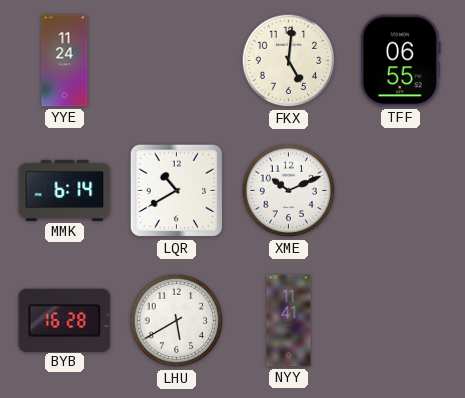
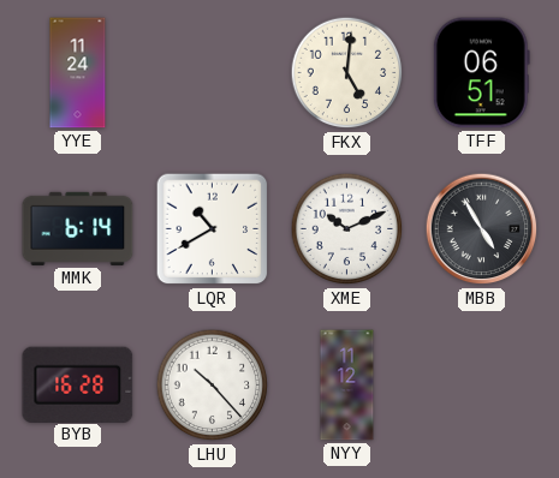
TFF: 06:55 -> 06:51
MBB: none -> 4:55
LHU: 5:40 -> 10:23
NYY: 11:41 -> 11:12
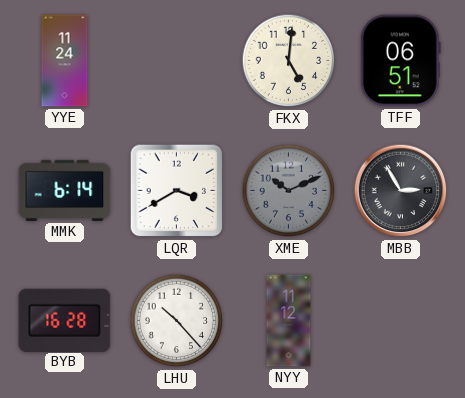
LQR: 10:40 -> 3:40
XME dial: white -> grey
MBB: 4:55 -> 2:55
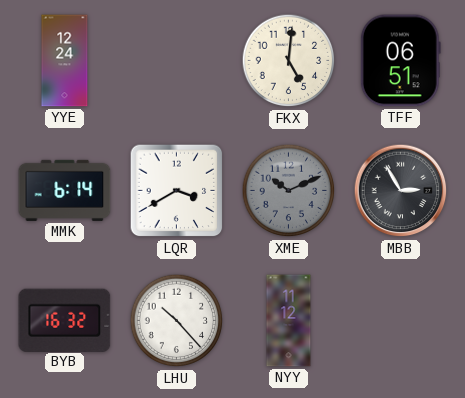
YYE: 11:24 -> 12:24
BYB: 16:28 -> 16:32
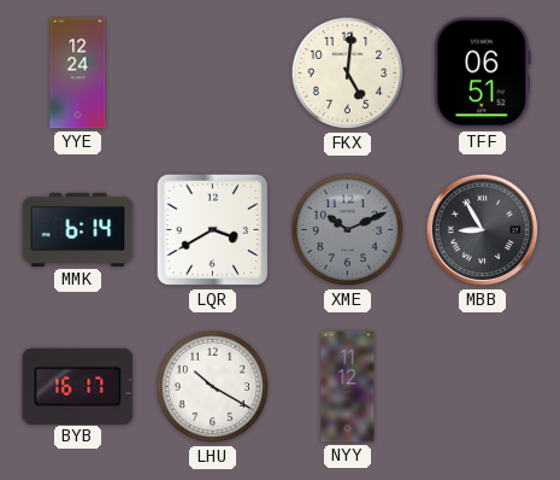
MBB: 2:55 -> 8:55
BYB: 16:32 -> 16:17
LHU: 10:23 -> 10:20
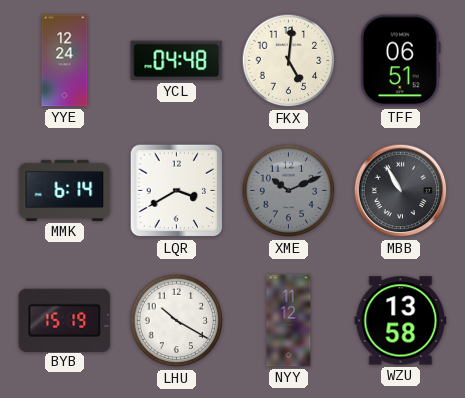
YCL: none -> 04:48
MBB: 8:55 -> 10:55
BYB: 16:17 -> 15:19
WZU: none -> 13:58
